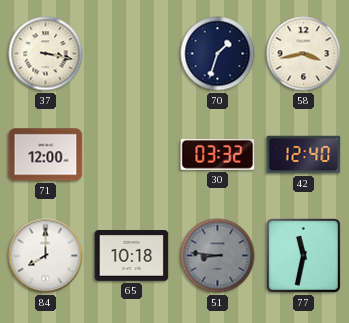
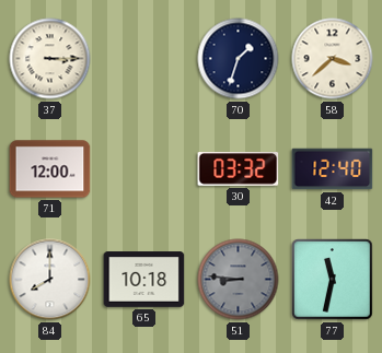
37: 3:17 -> 3:15
58: 3:43 -> 3:38
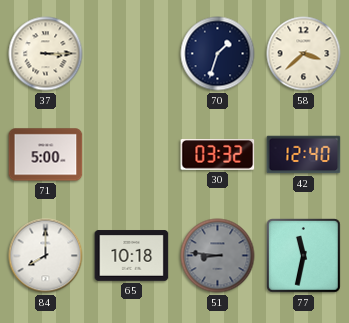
71: 12:00 -> 5:00
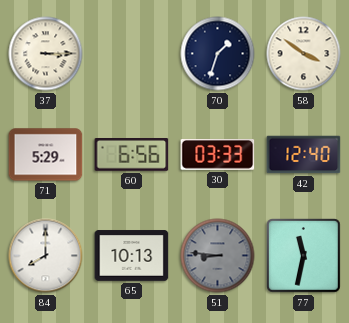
58: 3:38 -> 3:51
71: 5:00 -> 5:29
60: none -> 6:56
30: 03:32 -> 03:33
65: 10:18 -> 10:13
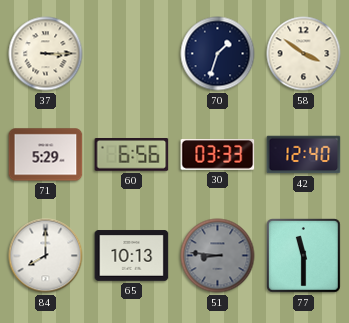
77: 11:32 -> 11:30
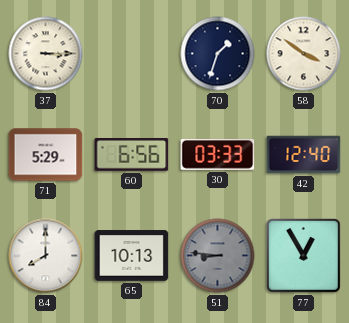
77: 11:30 -> 12:55
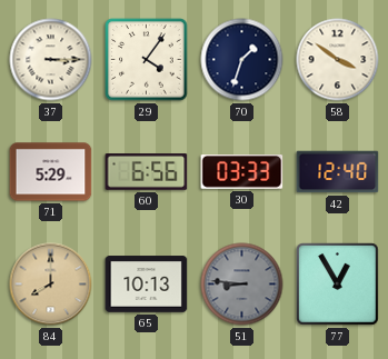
29: none -> 4:06
84 dial: white -> champagne
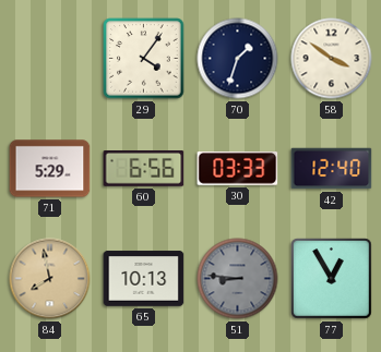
37: 3:15 -> none
84: 8:00 -> 7:58
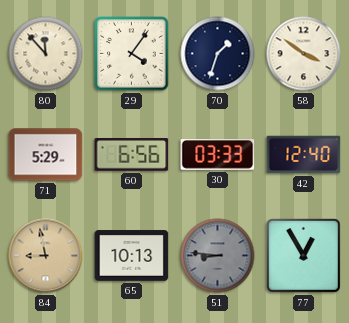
80: none -> 11:53
84: 7:58 -> 8:58
